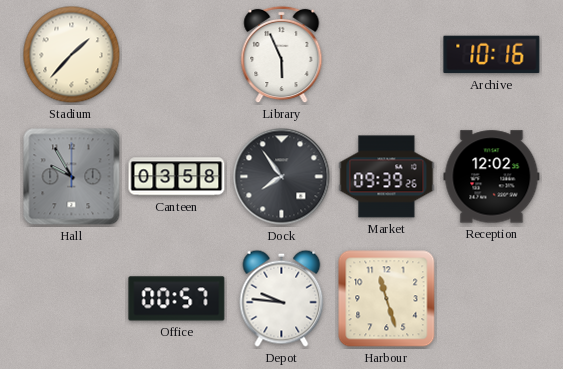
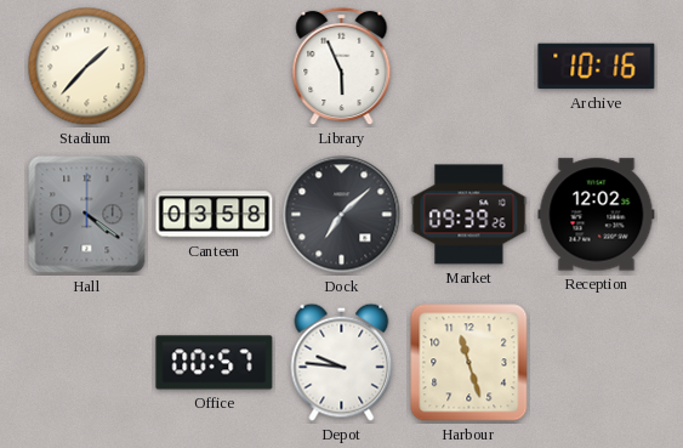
Hall: 9:55 -> 4:21
Dock: 7:54 -> 7:08
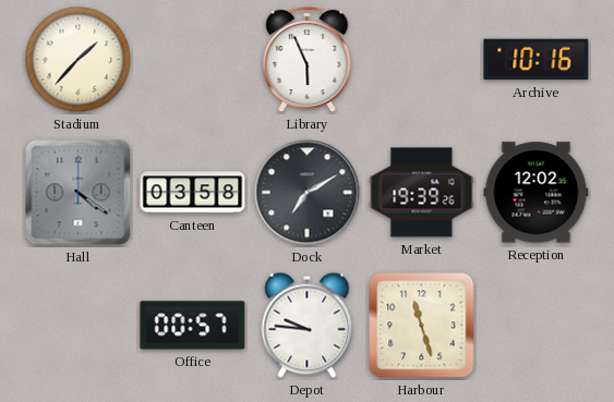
Dock: 7:08 -> 7:10
Market: 09:39 -> 19:39
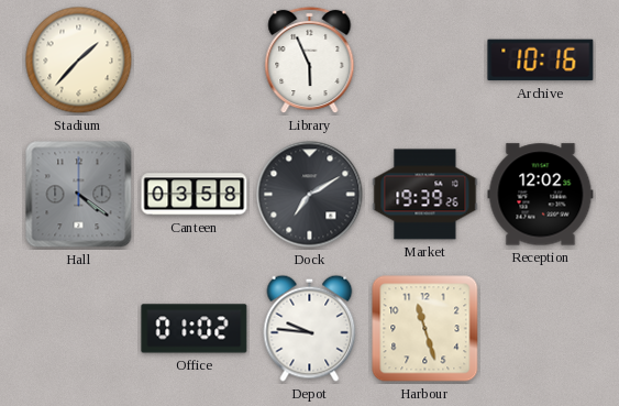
Office: 00:57 -> 01:02
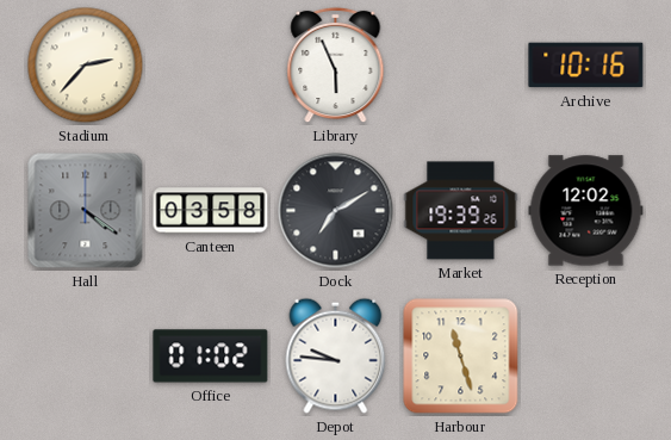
Stadium: 1:37 -> 2:37
